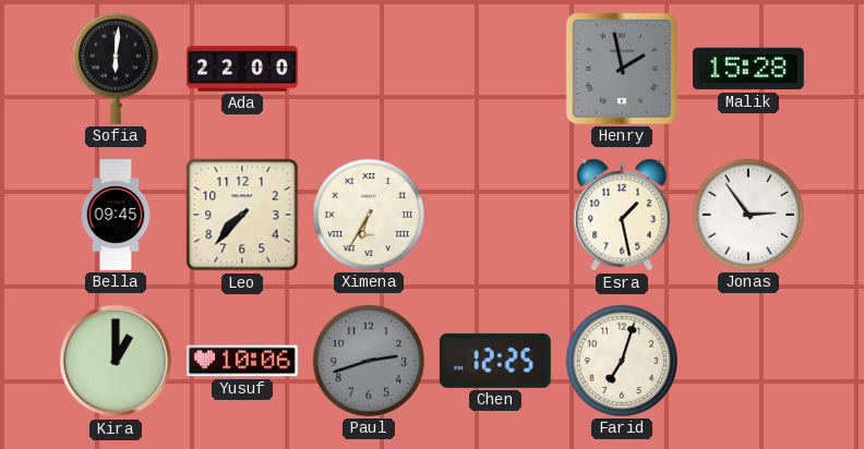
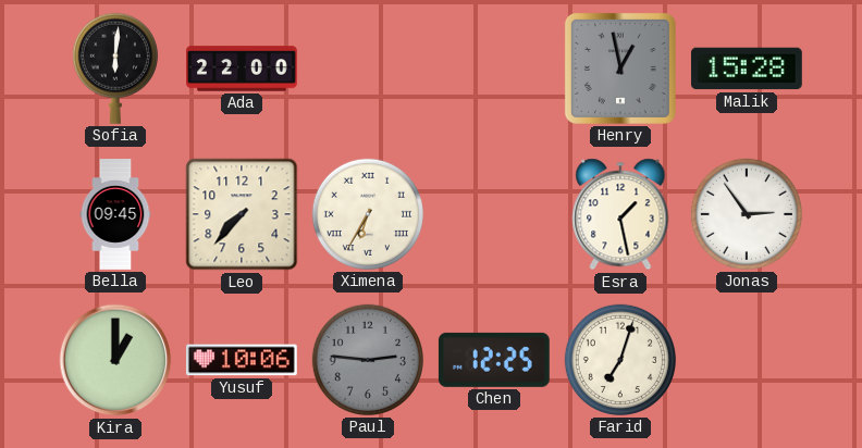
Henry: 1:58 -> 12:58
Paul: 2:42 -> 2:46
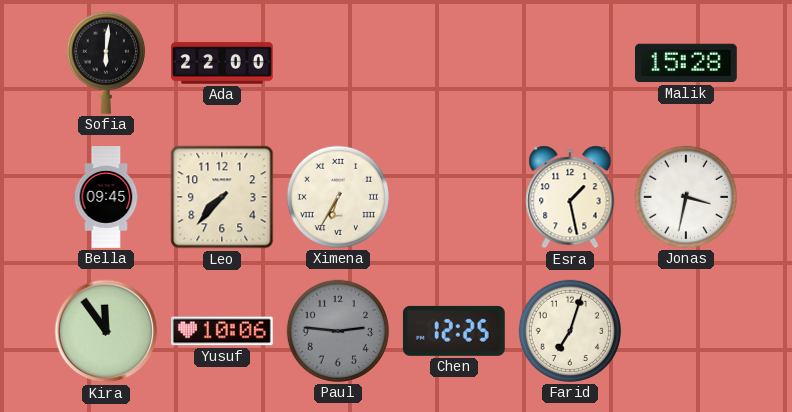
Henry: 12:58 -> none
Jonas: 2:54 -> 3:32
Kira: 1:00 -> 11:54
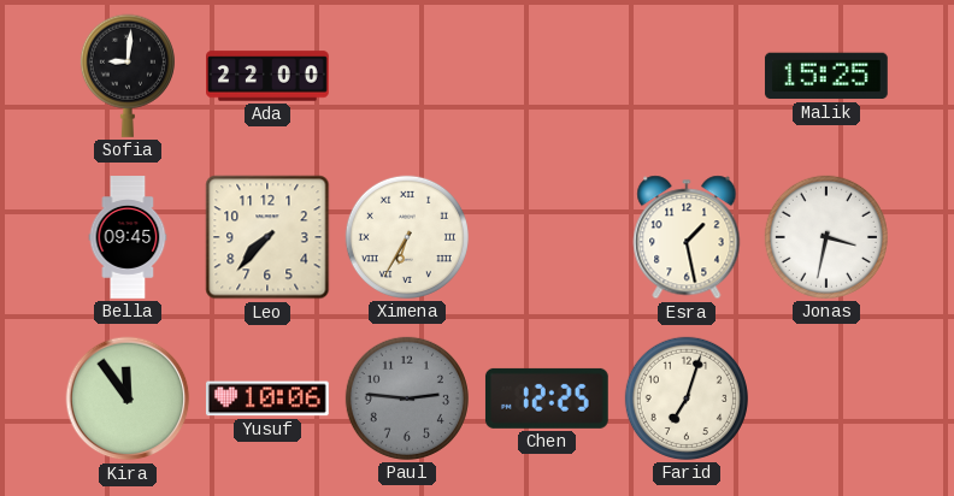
Sofia: 6:01 -> 9:01
Malik: 15:28 -> 15:25
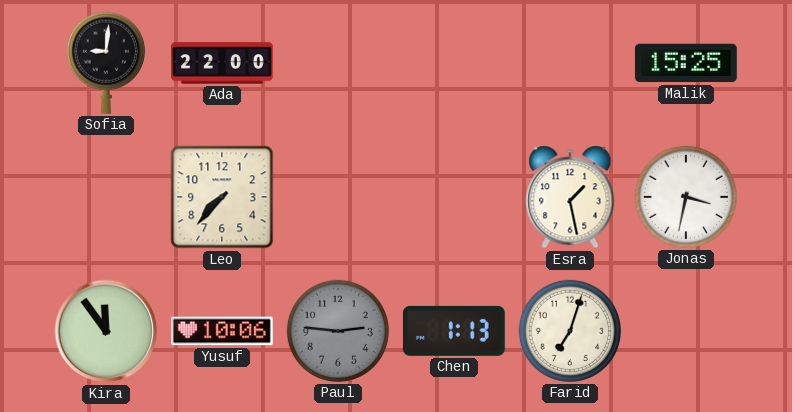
Bella: 09:45 -> none
Ximena: 6:35 -> none
Chen: 12:25 -> 1:13
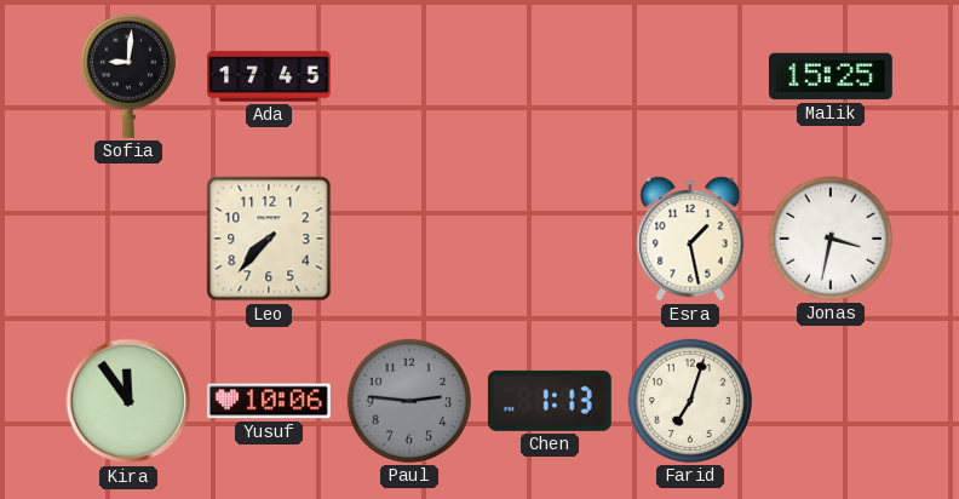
Ada: 22:00 -> 17:45
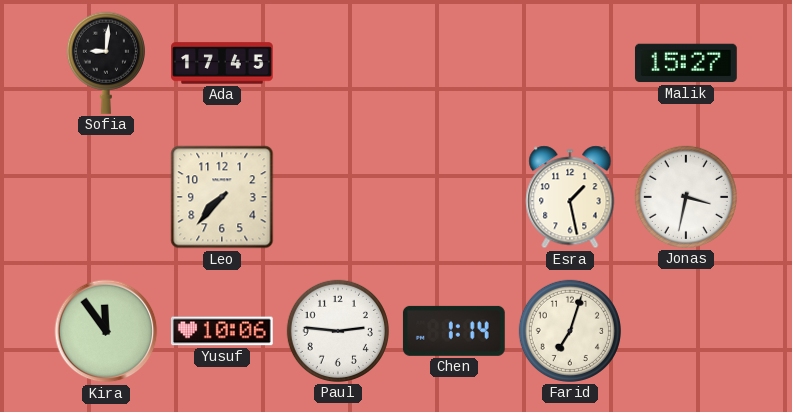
Malik: 15:25 -> 15:27
Paul dial: grey -> white
Chen: 1:13 -> 1:14
